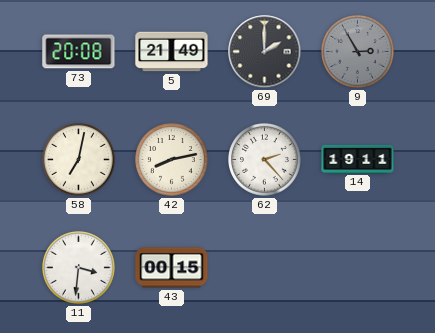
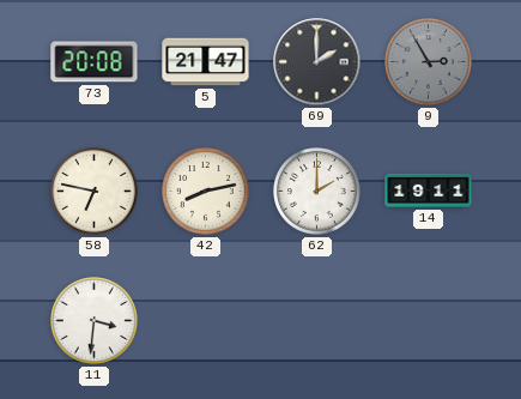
5: 21:49 -> 21:47
58: 7:02 -> 6:47
62: 2:23 -> 2:00
43: 00:15 -> none
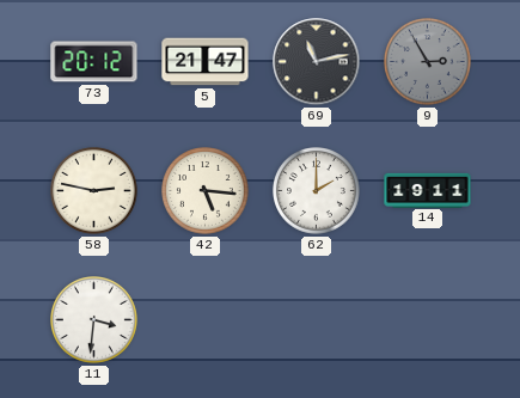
73: 20:08 -> 20:12
69: 2:00 -> 11:13
58: 6:47 -> 2:47
42: 8:13 -> 5:16
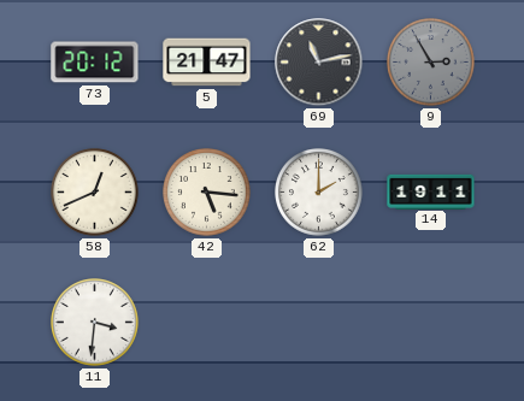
58: 2:47 -> 12:41
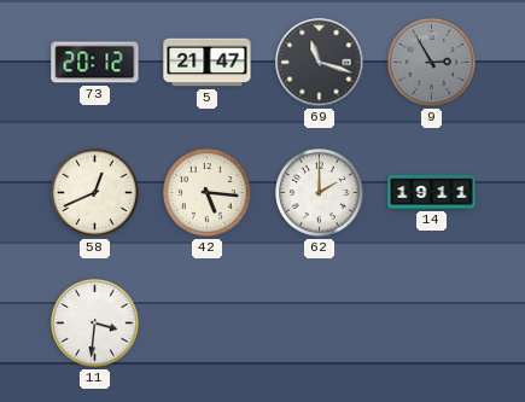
69: 11:13 -> 11:18
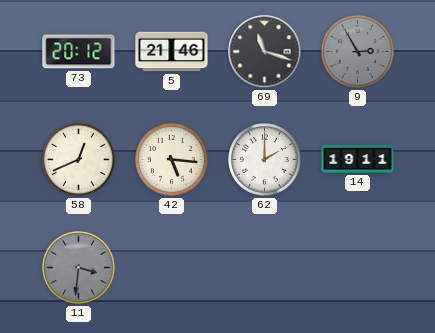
5: 21:47 -> 21:46
11 dial: white -> grey
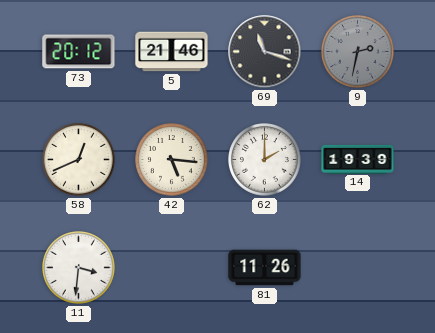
9: 2:55 -> 2:32
14: 19:11 -> 19:39
11 dial: grey -> white
81: none -> 11:26
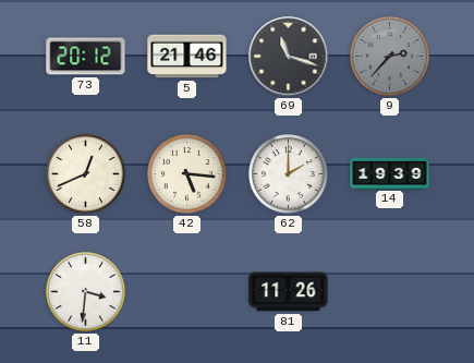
9: 2:32 -> 2:37
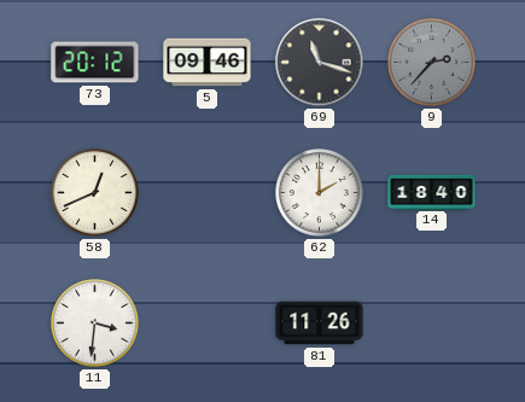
5: 21:46 -> 09:46
42: 5:16 -> none
14: 19:39 -> 18:40
